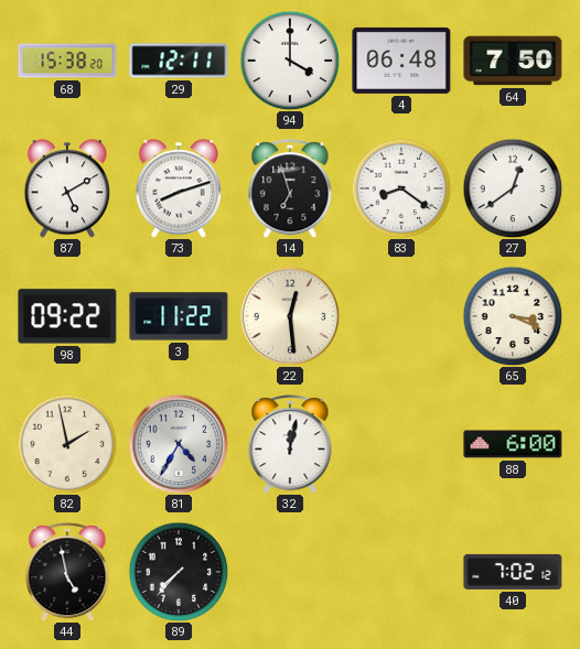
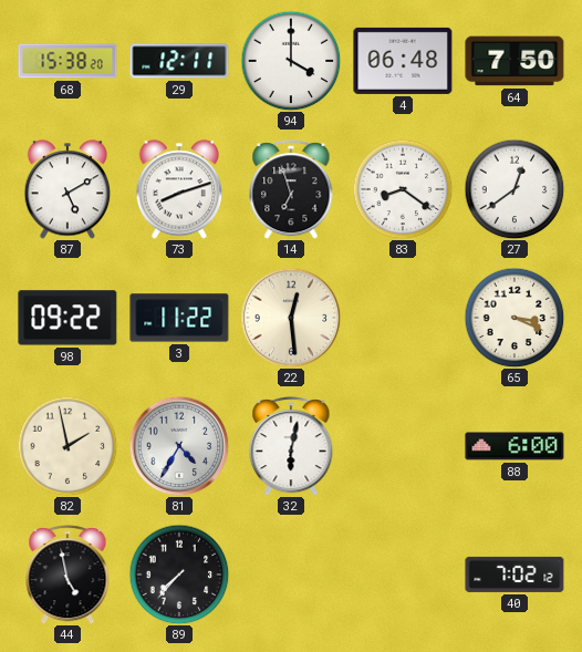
32: 12:02 -> 6:02
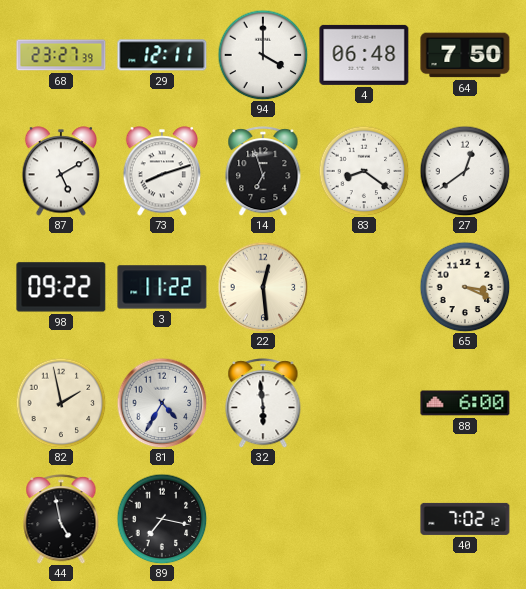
68: 15:38 -> 23:27
32: 6:02 -> 5:59
89: 7:37 -> 7:17
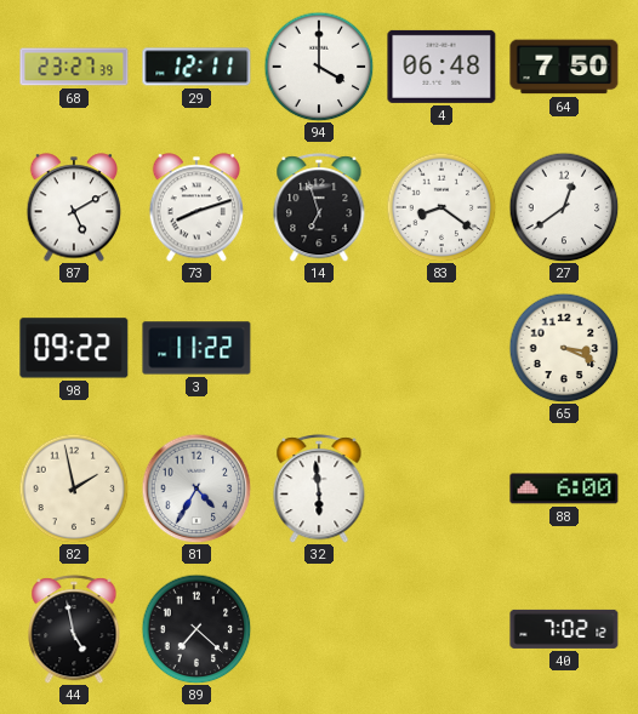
22: 12:29 -> none
89: 7:17 -> 7:22
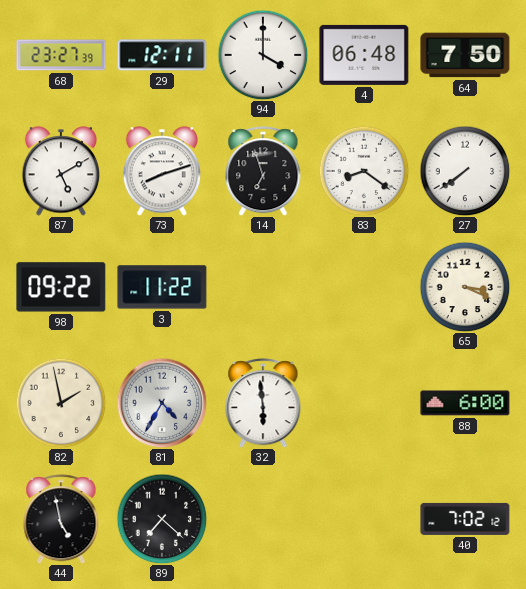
27: 12:39 -> 7:39
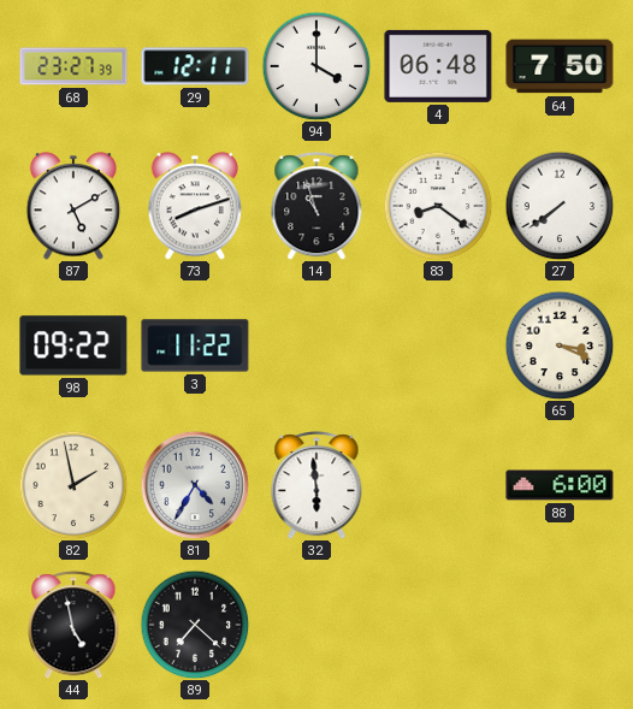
14: 6:57 -> 10:57
40: 7:02 -> none
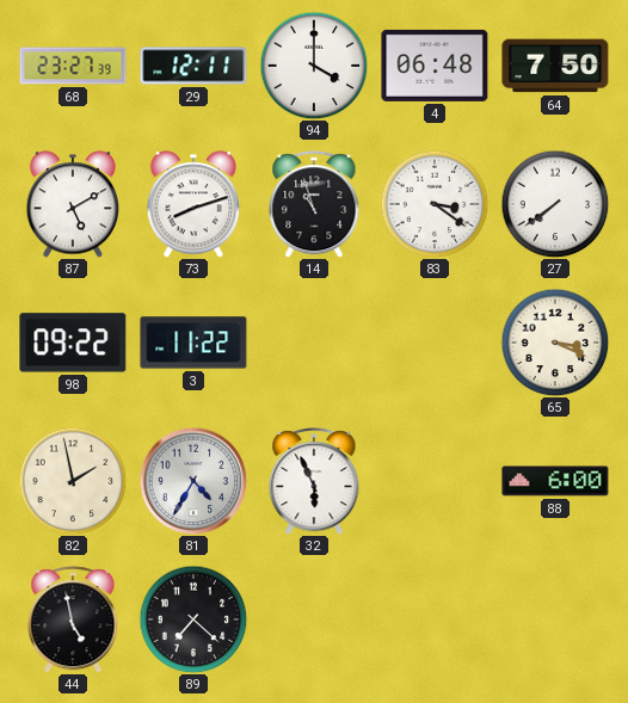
83: 8:21 -> 3:21
32: 5:59 -> 5:56
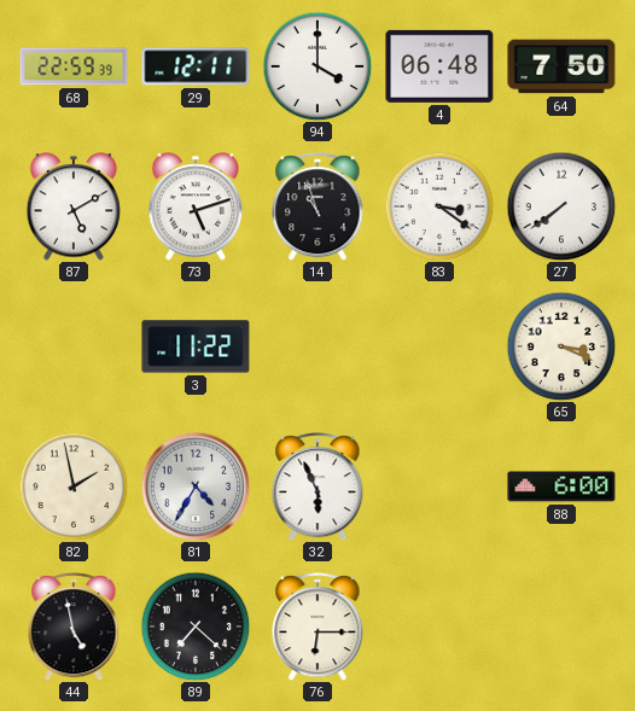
68: 23:27 -> 22:59
73: 8:12 -> 5:12
98: 09:22 -> none
76: none -> 6:15
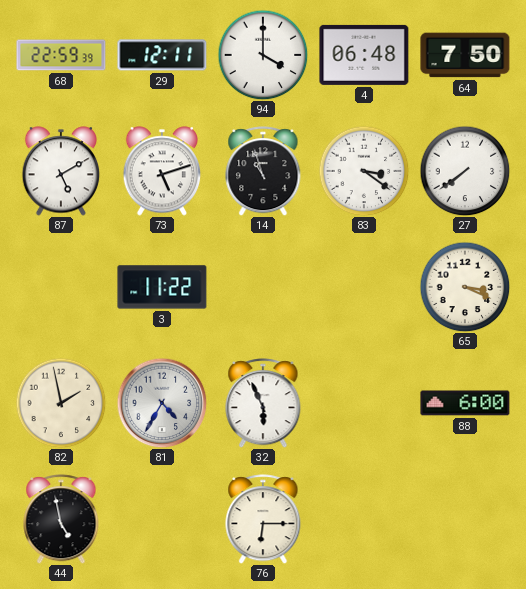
89: 7:22 -> none
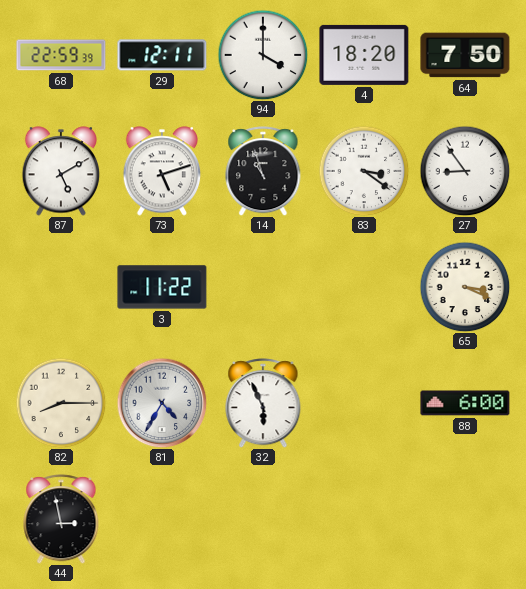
4: 06:48 -> 18:20
27: 7:39 -> 8:54
82: 1:58 -> 8:15
44: 4:58 -> 2:58
76: 6:15 -> none
